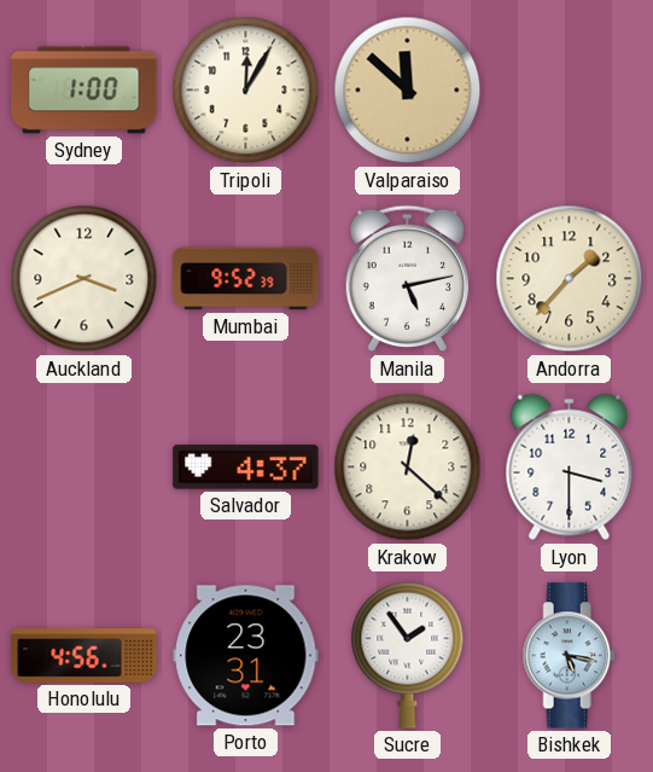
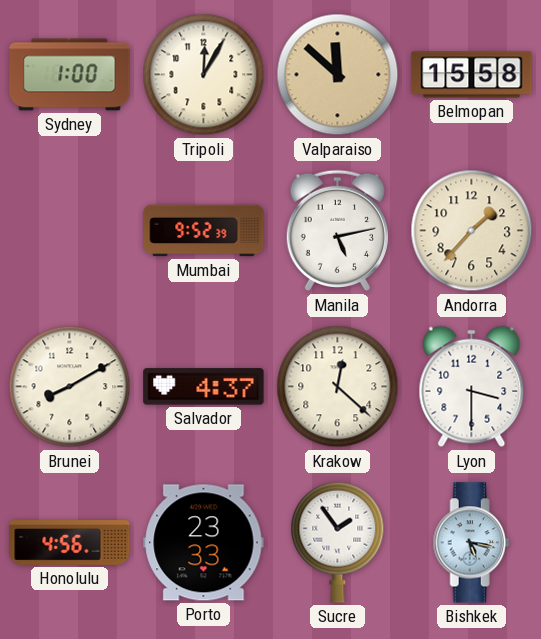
Belmopan: none -> 15:58
Auckland: 3:41 -> none
Brunei: none -> 8:10
Porto: 23:31 -> 23:33
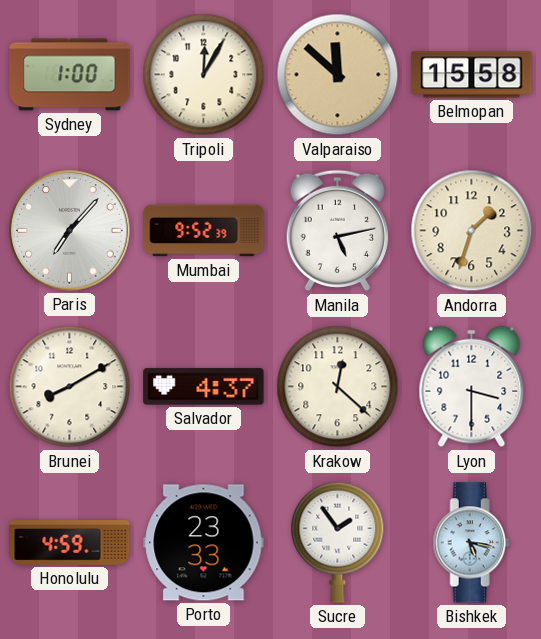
Paris: none -> 7:07
Andorra: 1:37 -> 1:33
Honolulu: 4:56 -> 4:59
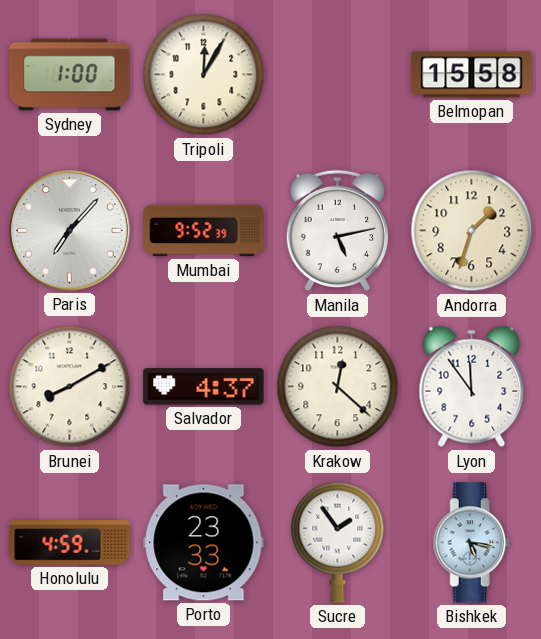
Valparaiso: 11:52 -> none
Lyon: 3:30 -> 11:54
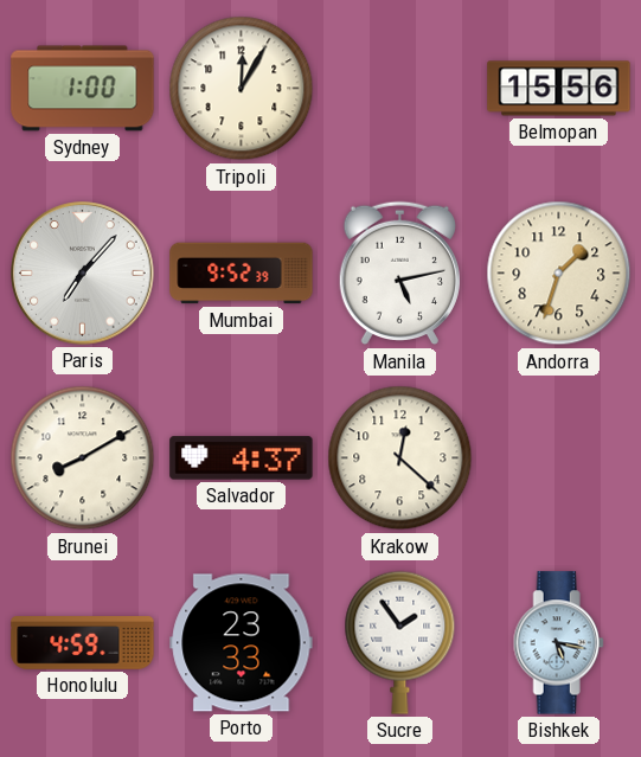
Belmopan: 15:58 -> 15:56
Lyon: 11:54 -> none
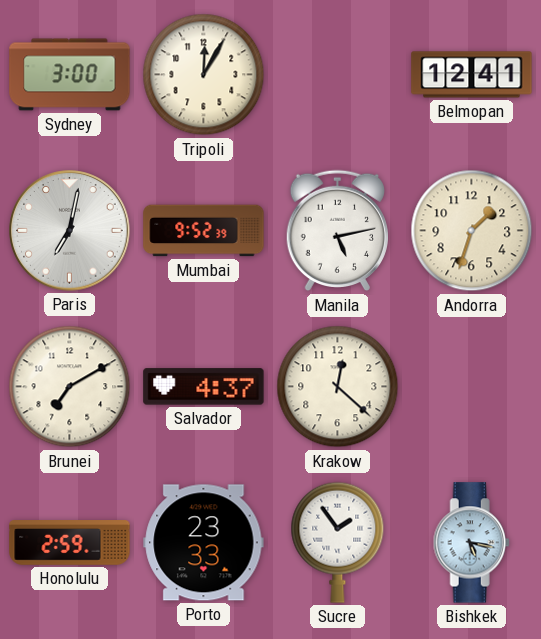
Sydney: 1:00 -> 3:00
Belmopan: 15:56 -> 12:41
Paris: 7:07 -> 7:02
Brunei: 8:10 -> 7:10
Honolulu: 4:59 -> 2:59
